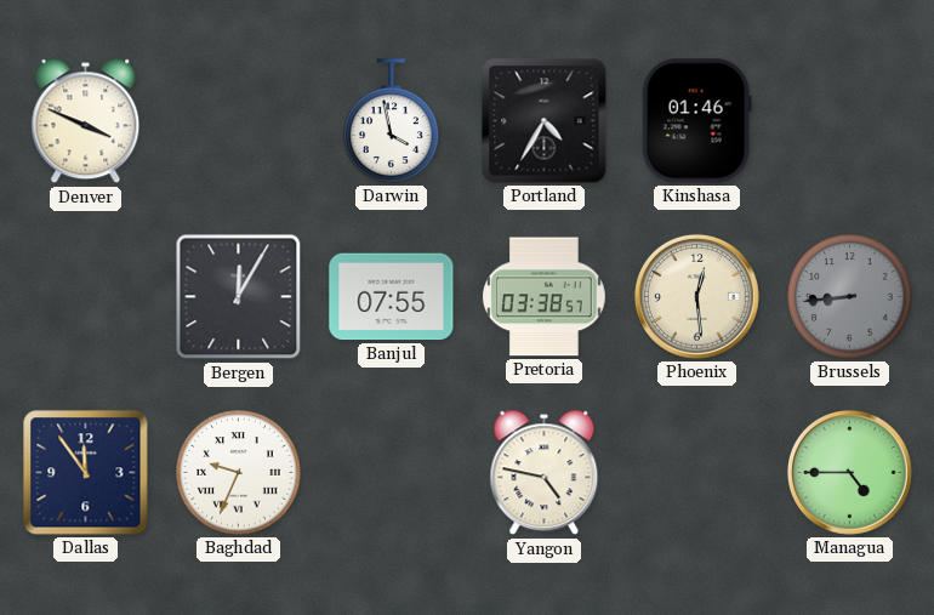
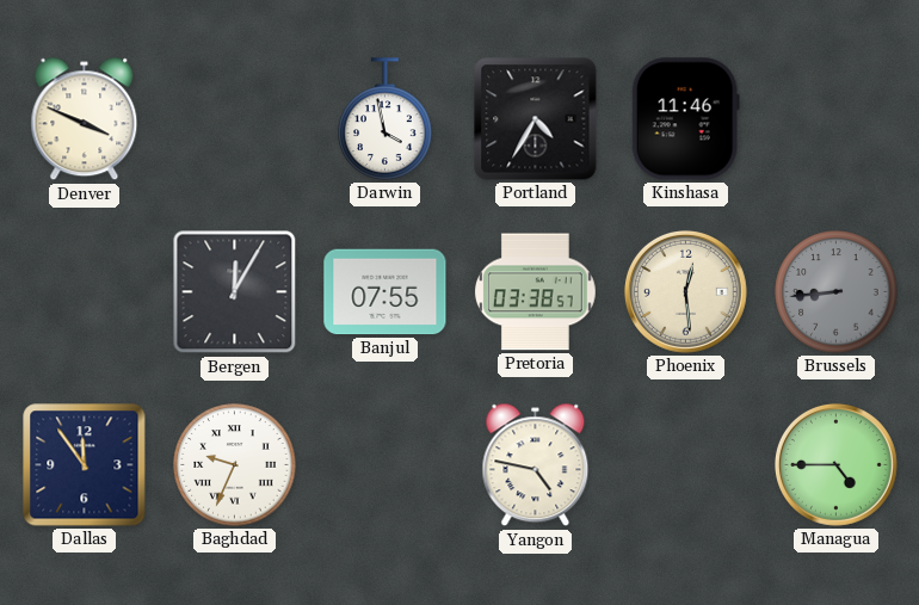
Kinshasa: 01:46 -> 11:46
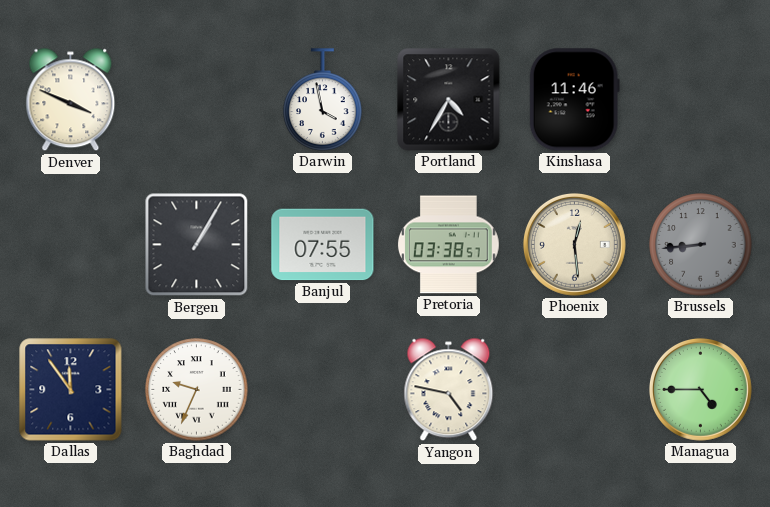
Bergen: 12:05 -> 1:05
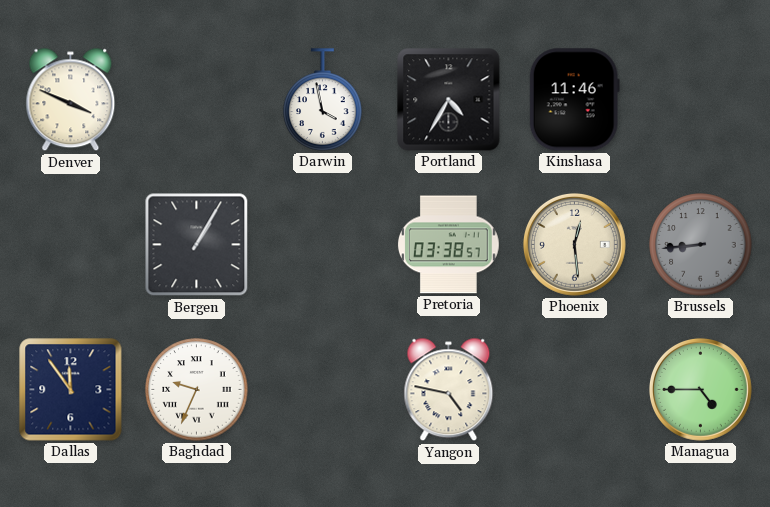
Banjul: 07:55 -> none
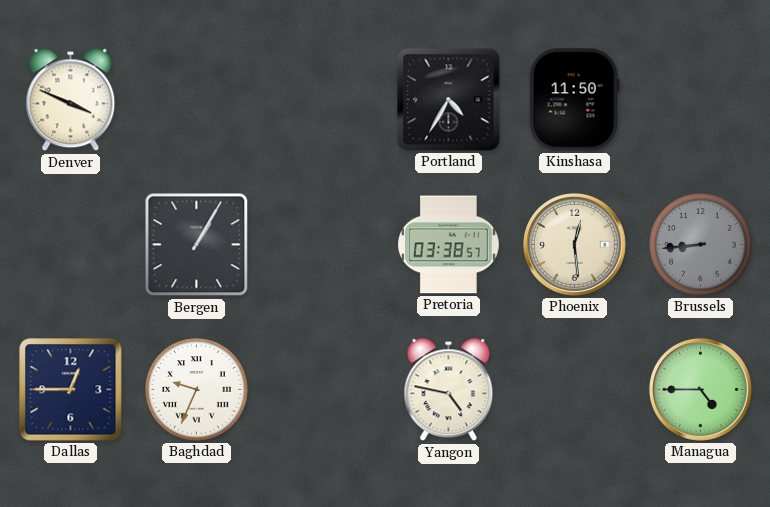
Darwin: 3:58 -> none
Kinshasa: 11:46 -> 11:50
Dallas: 11:54 -> 12:45
